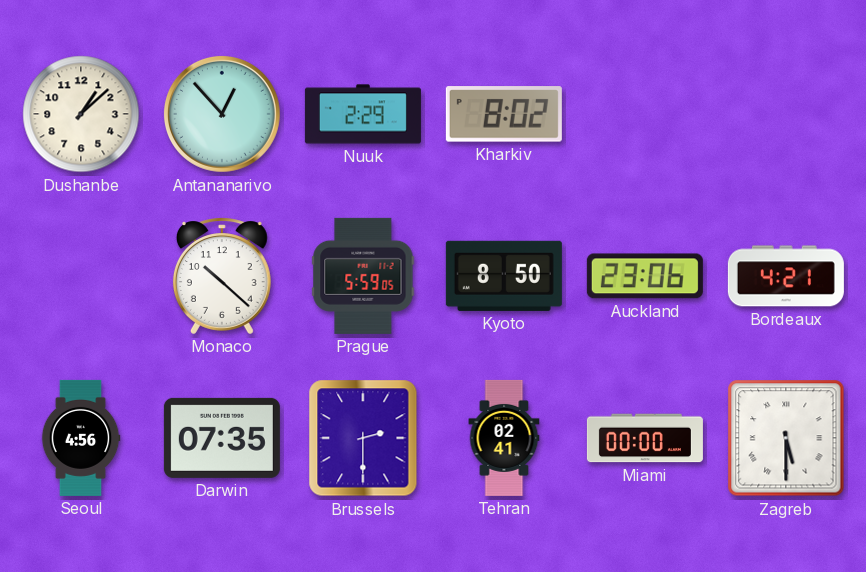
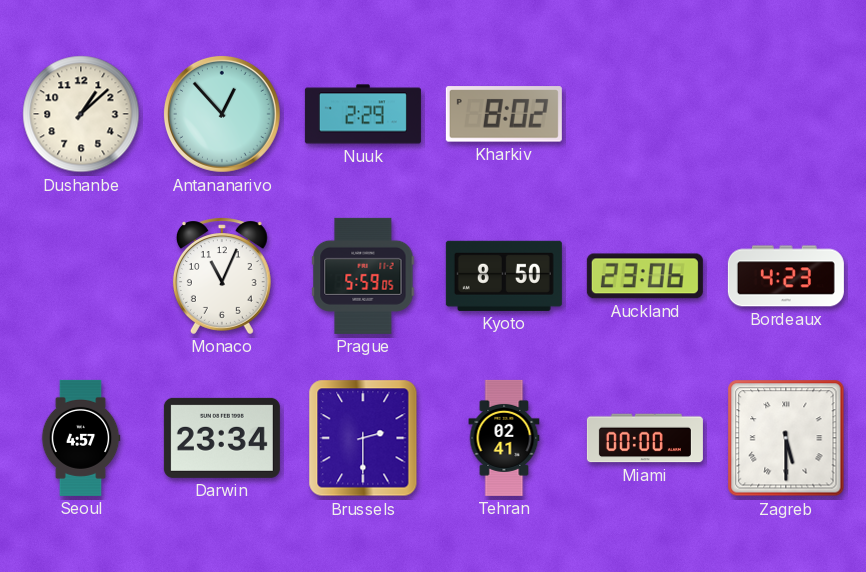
Monaco: 10:22 -> 11:04
Bordeaux: 4:21 -> 4:23
Seoul: 4:56 -> 4:57
Darwin: 07:35 -> 23:34
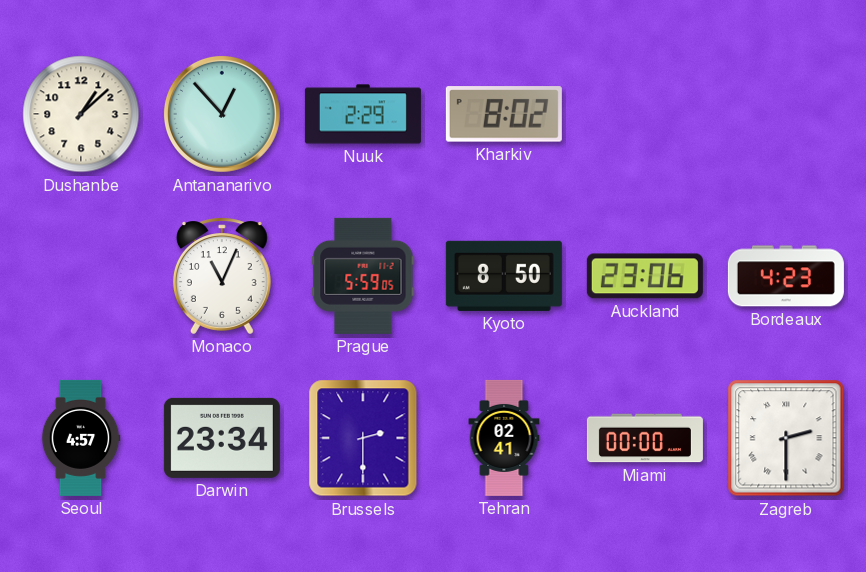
Zagreb: 5:30 -> 2:30
